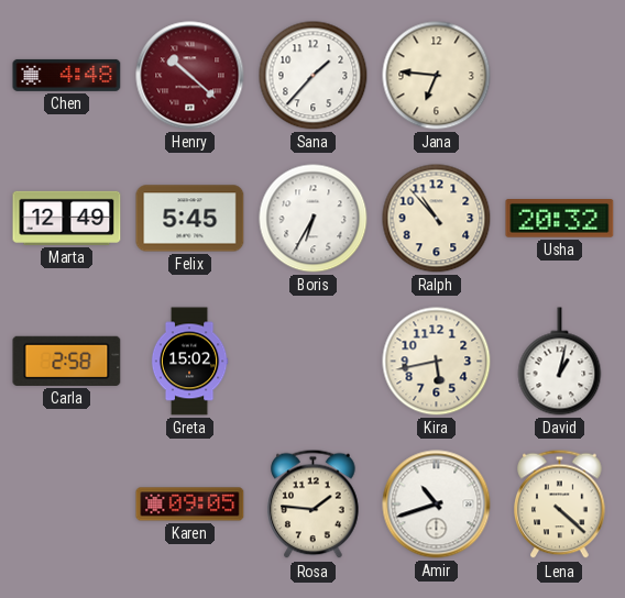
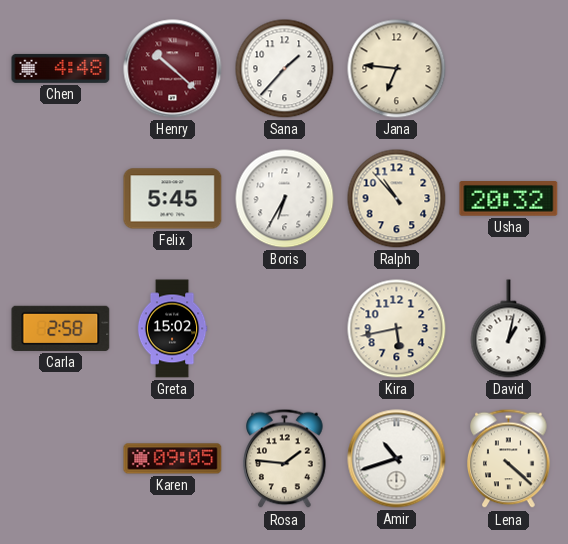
Marta: 12:49 -> none
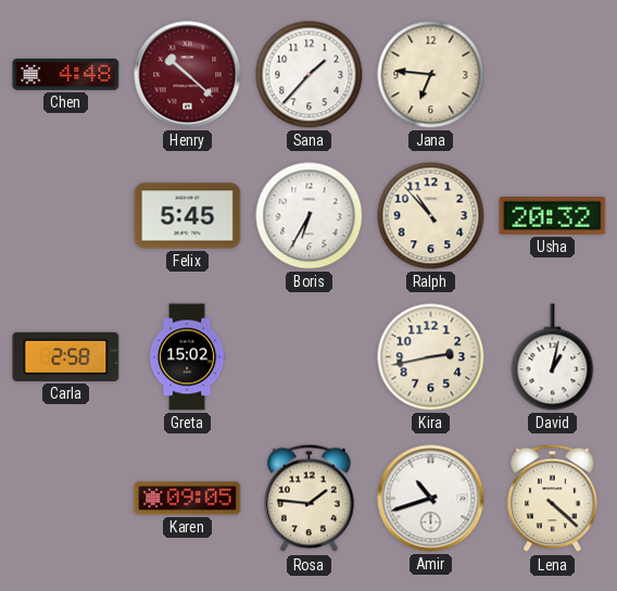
Kira: 5:43 -> 2:43
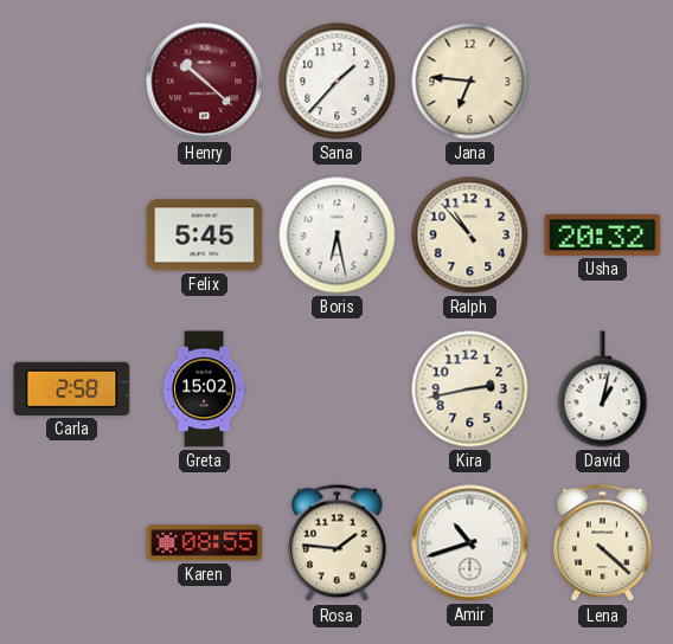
Chen: 4:48 -> none
Boris: 6:35 -> 6:28
Karen: 09:05 -> 08:55
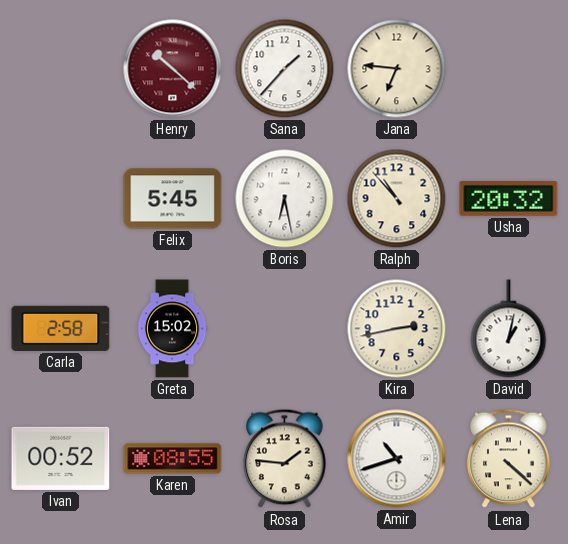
Ivan: none -> 00:52
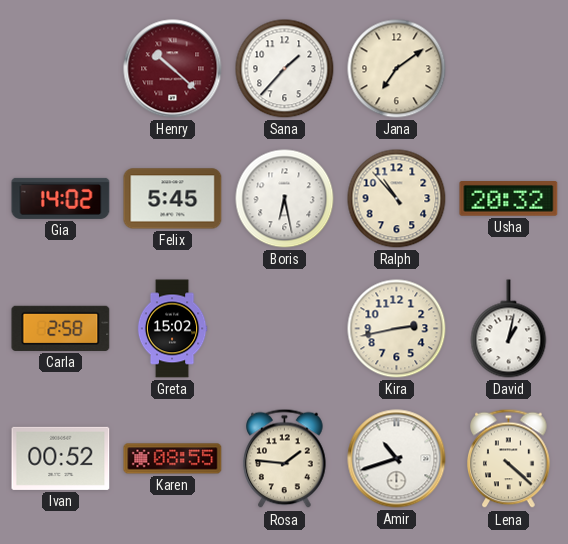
Jana: 6:46 -> 7:09
Gia: none -> 14:02
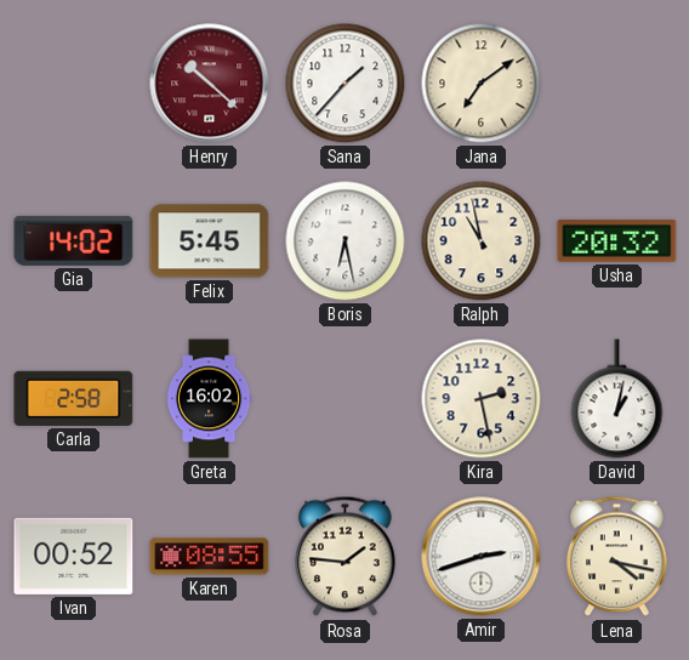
Ralph: 10:53 -> 10:58
Greta: 15:02 -> 16:02
Kira: 2:43 -> 2:28
Amir: 10:42 -> 2:42
Lena: 4:22 -> 4:17
